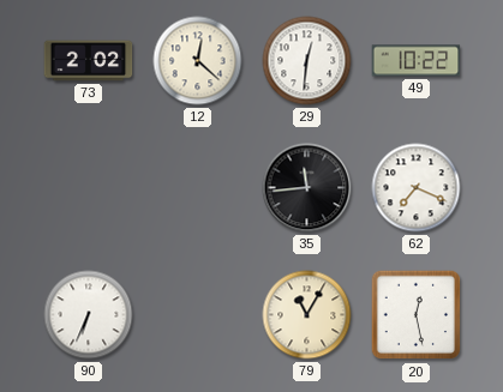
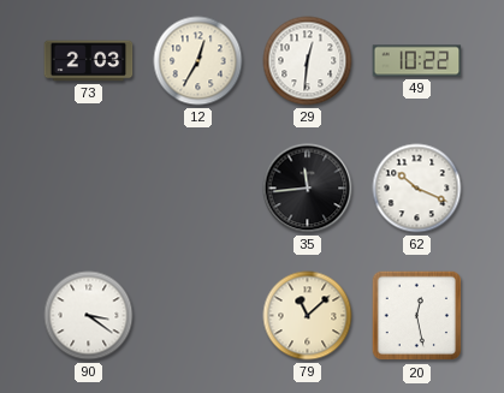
73: 2:02 -> 2:03
12: 12:22 -> 12:35
62: 7:19 -> 10:19
90: 6:34 -> 3:21
79: 11:05 -> 11:08
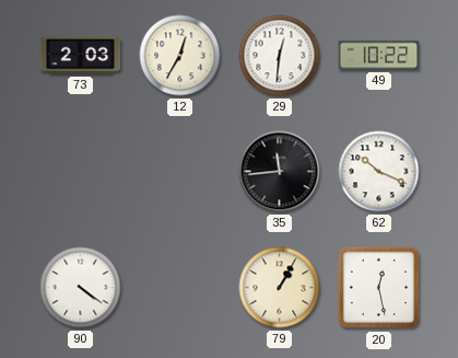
90: 3:21 -> 4:21
79: 11:08 -> 1:05
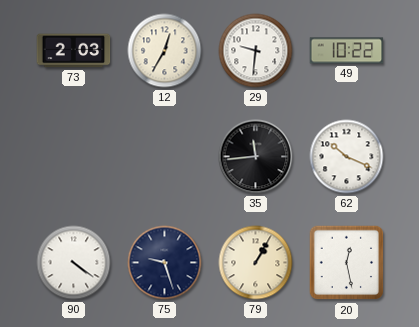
29: 12:31 -> 9:31
75: none -> 9:27
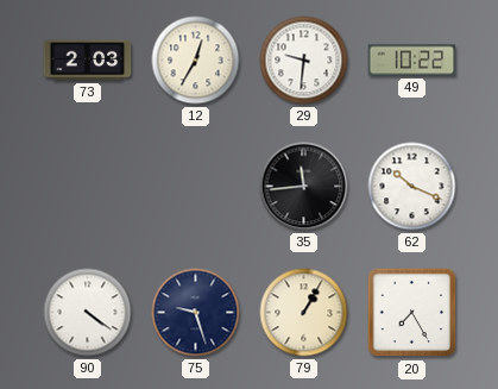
20: 12:28 -> 7:25
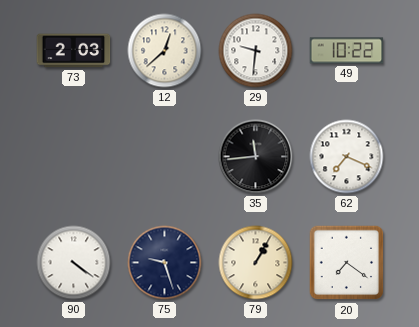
12: 12:35 -> 12:38
62: 10:19 -> 7:19
20: 7:25 -> 7:21
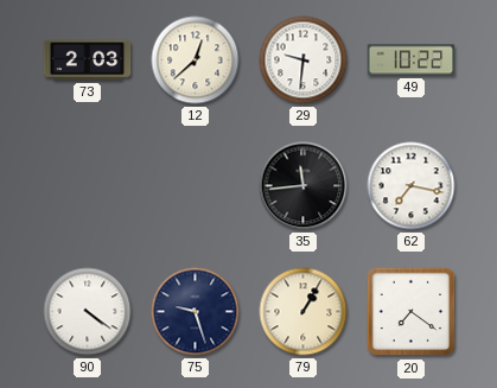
62: 7:19 -> 7:17
